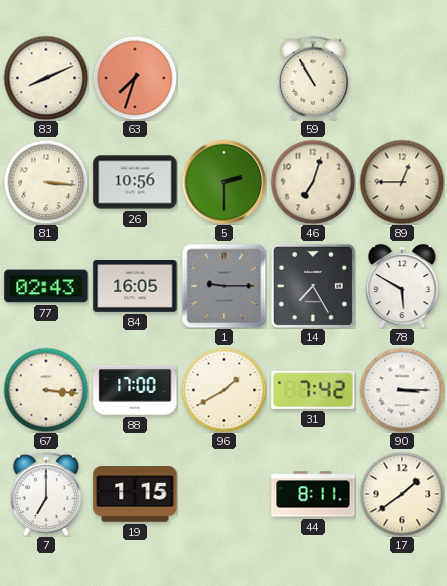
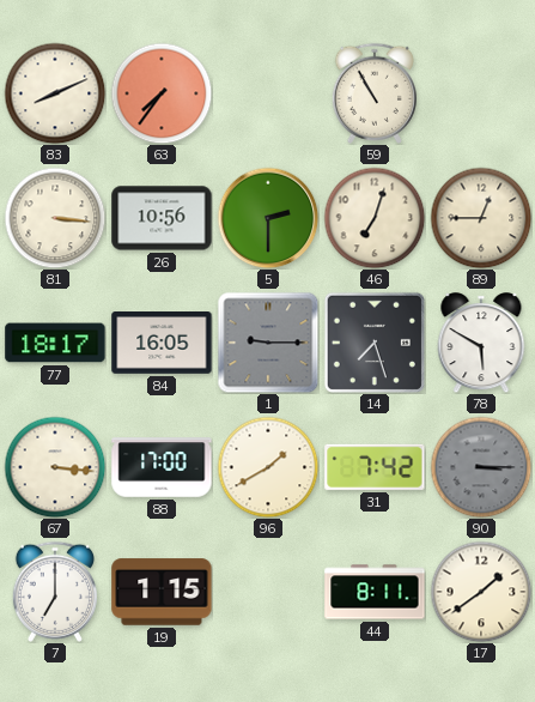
63: 7:33 -> 7:36
77: 02:43 -> 18:17
14: 7:25 -> 7:27
90 dial: white -> grey
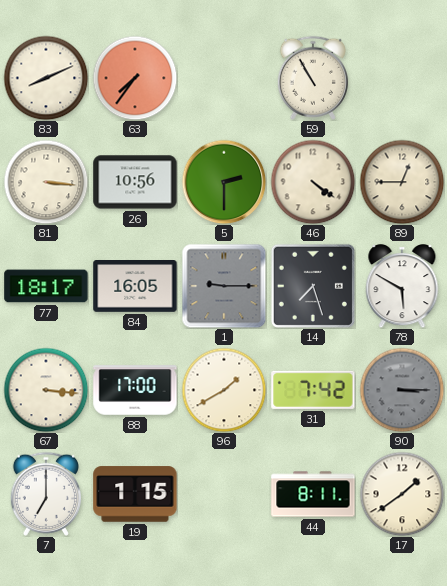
46: 7:03 -> 4:21
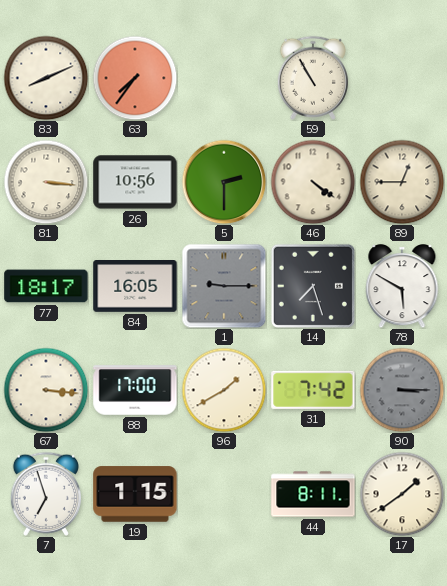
7: 7:00 -> 6:57
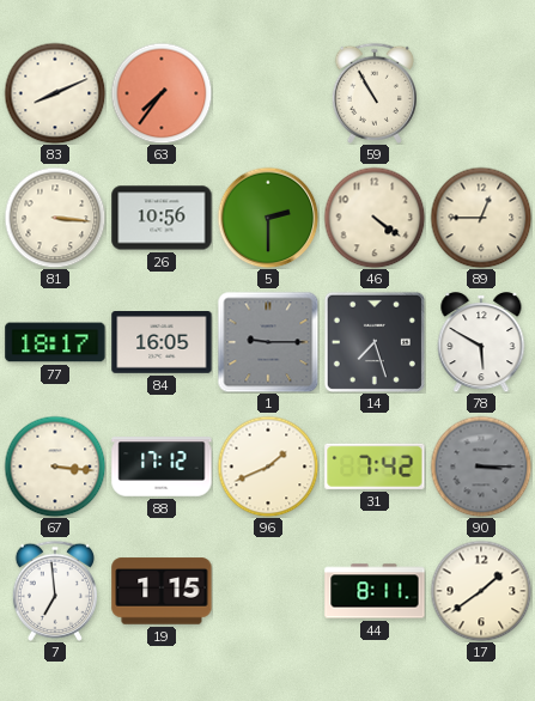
88: 17:00 -> 17:12
96: 1:40 -> 1:41
7: 6:57 -> 6:59
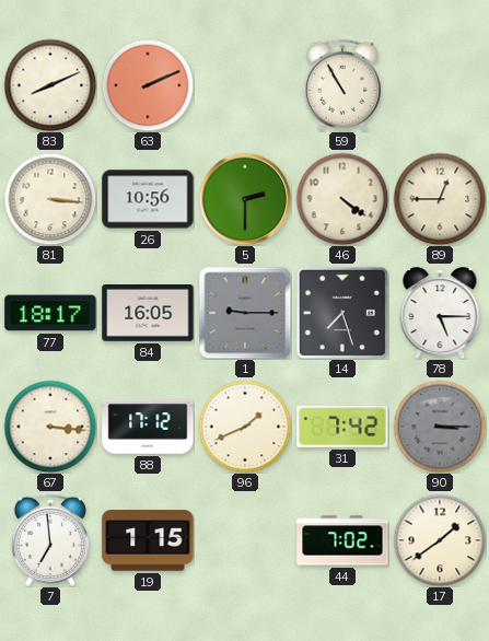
63: 7:36 -> 2:11
78: 5:50 -> 5:15
44: 8:11 -> 7:02
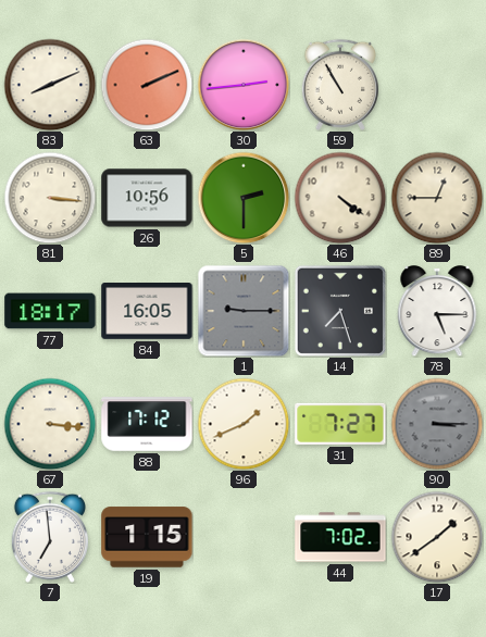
30: none -> 2:44
31: 7:42 -> 7:27
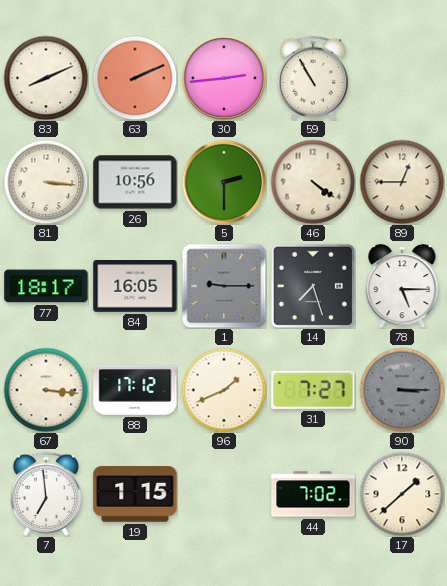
17: 1:39 -> 1:38
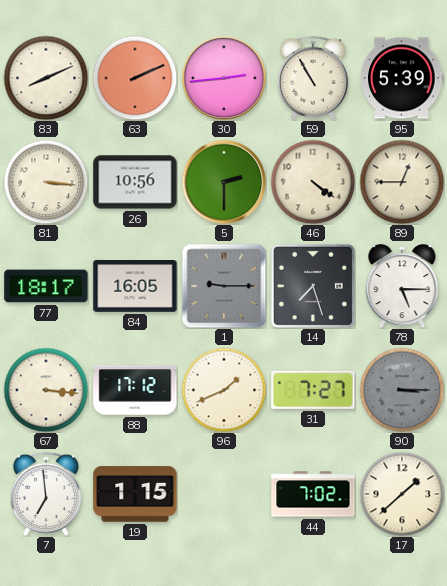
95: none -> 5:39
